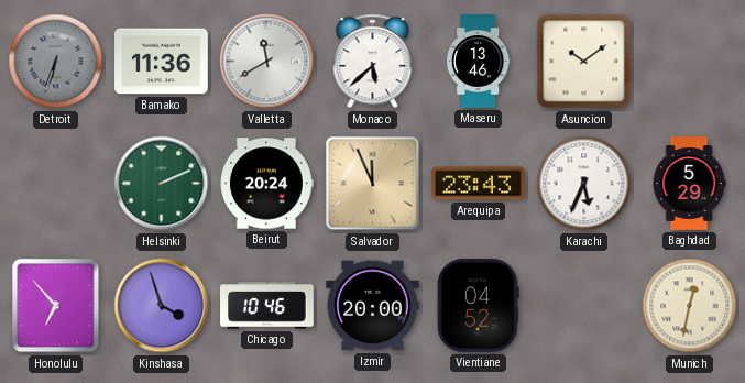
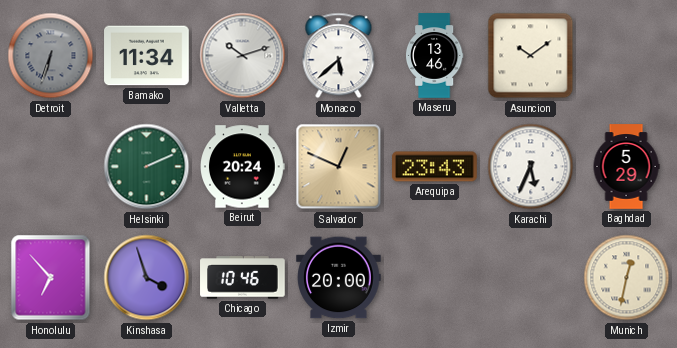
Bamako: 11:36 -> 11:34
Valletta: 11:40 -> 10:12
Salvador: 11:56 -> 12:49
Vientiane: 04:52 -> none
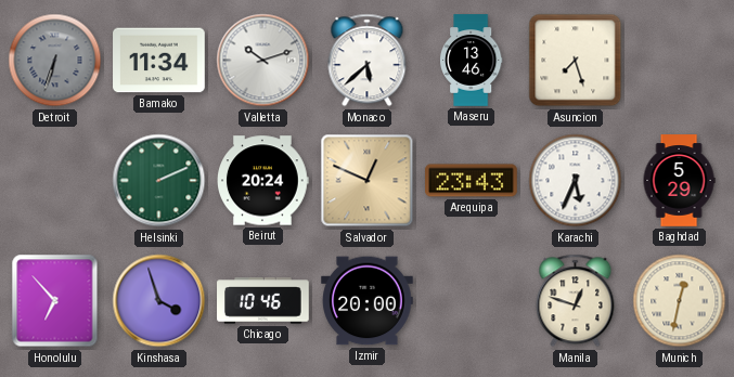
Asuncion: 10:09 -> 7:27
Manila: none -> 12:48
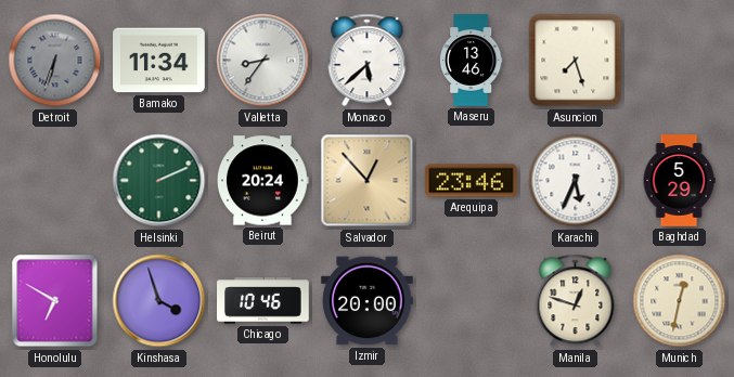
Valletta: 10:12 -> 8:36
Salvador: 12:49 -> 12:53
Arequipa: 23:43 -> 23:46
Honolulu: 6:53 -> 6:50
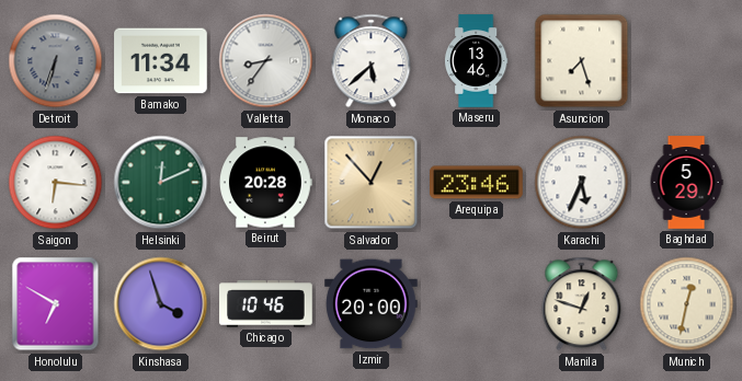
Saigon: none -> 6:16
Helsinki: 2:11 -> 12:11
Beirut: 20:24 -> 20:28
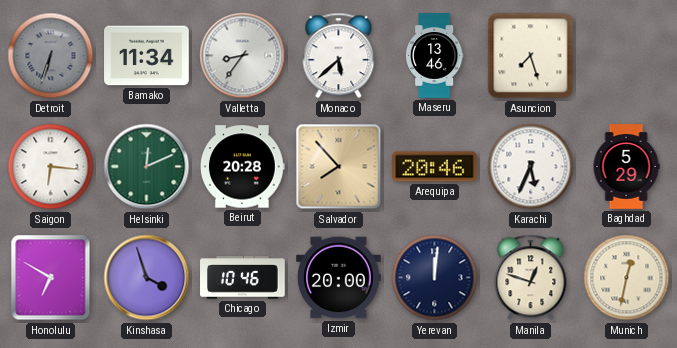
Salvador: 12:53 -> 7:53
Arequipa: 23:46 -> 20:46
Yerevan: none -> 12:01
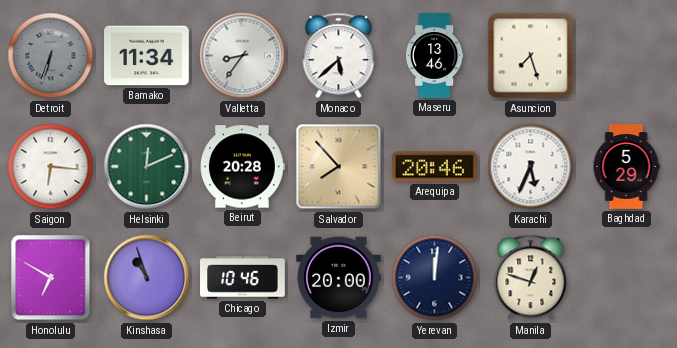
Kinshasa: 3:57 -> 10:57
Munich: 12:32 -> none
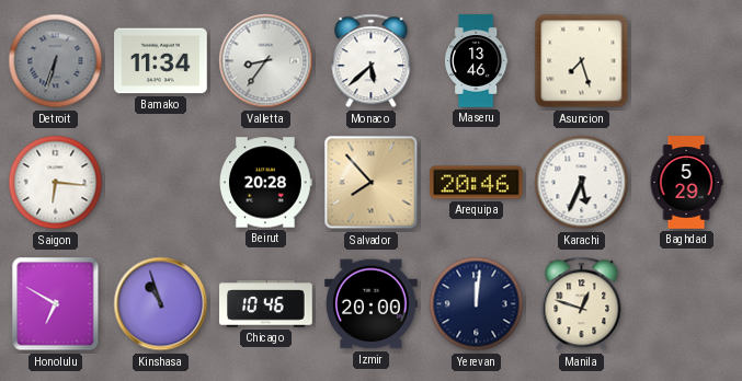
Helsinki: 12:11 -> none
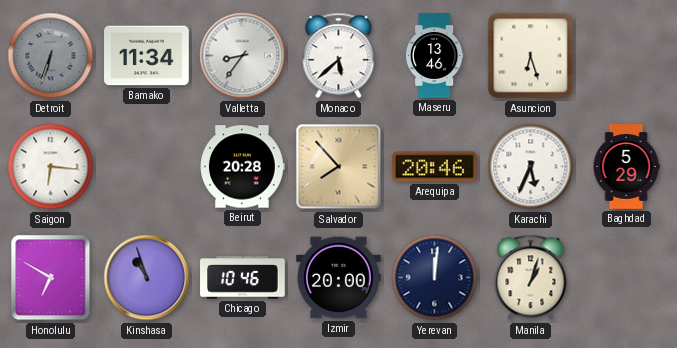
Asuncion: 7:27 -> 6:27
Manila: 12:48 -> 1:03
